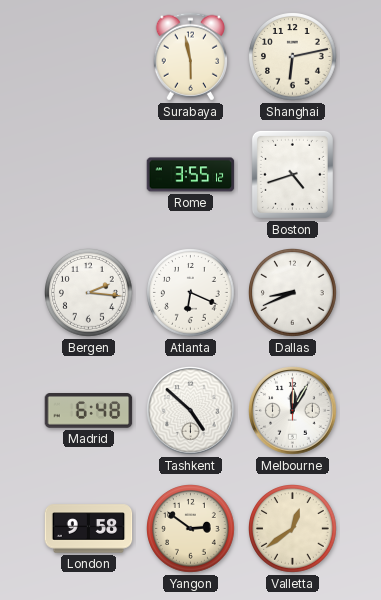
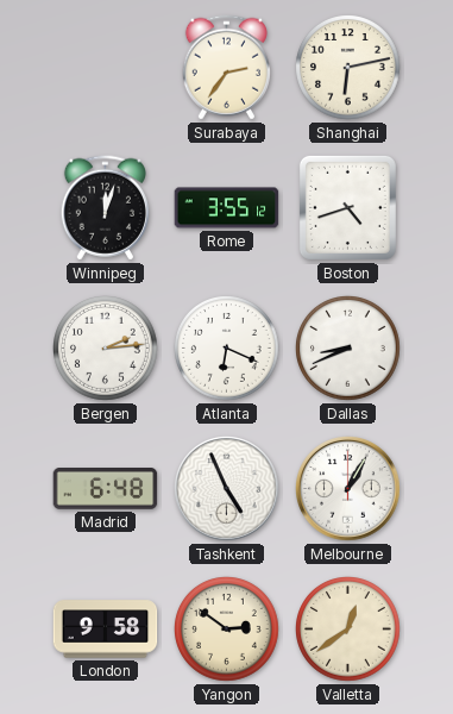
Surabaya: 5:58 -> 2:36
Winnipeg: none -> 12:03
Bergen: 2:16 -> 2:14
Tashkent: 4:52 -> 4:56
Melbourne: 12:05 -> 1:05
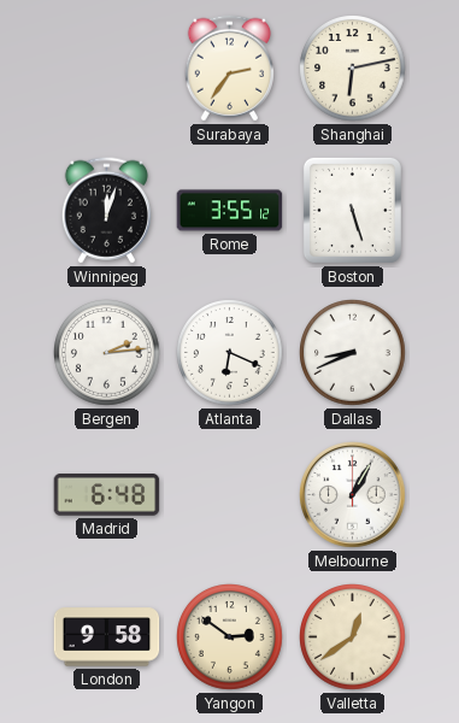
Boston: 4:42 -> 5:27
Tashkent: 4:56 -> none
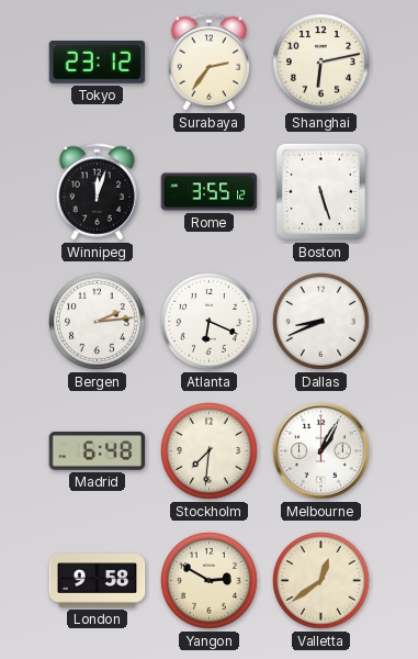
Tokyo: none -> 23:12
Stockholm: none -> 7:31
Yangon: 2:51 -> 2:50
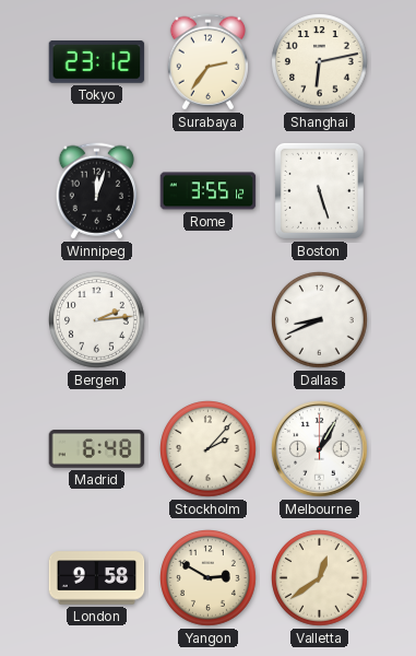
Atlanta: 6:19 -> none
Stockholm: 7:31 -> 2:07
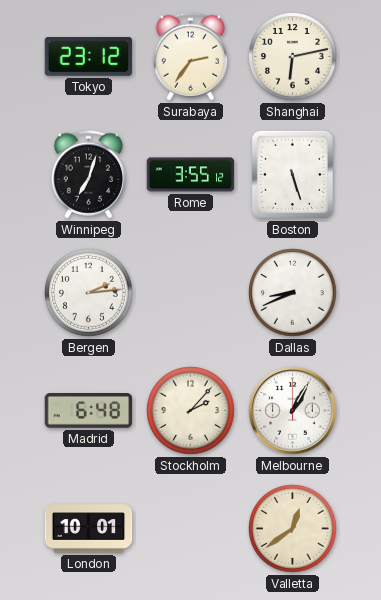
Winnipeg: 12:03 -> 7:03
London: 9:58 -> 10:01
Yangon: 2:50 -> none
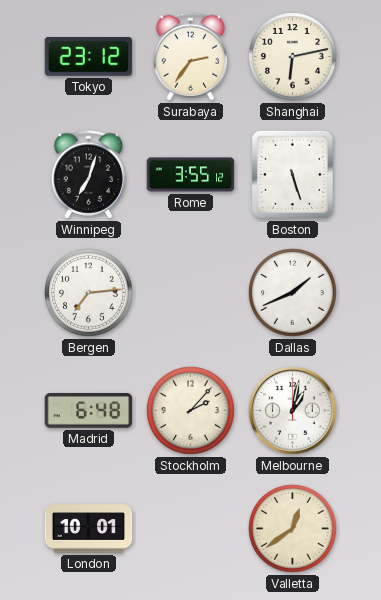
Bergen: 2:14 -> 7:14
Dallas: 8:41 -> 1:41
Melbourne: 1:05 -> 1:02
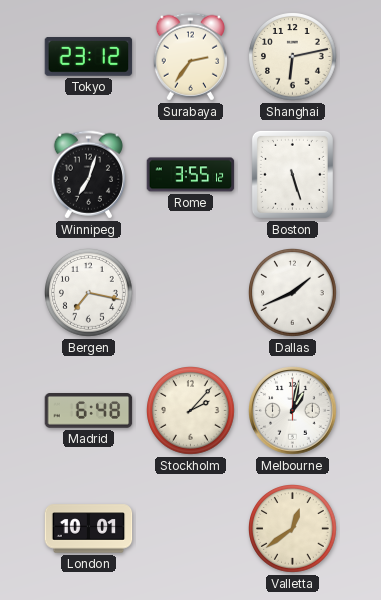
Bergen: 7:14 -> 7:17
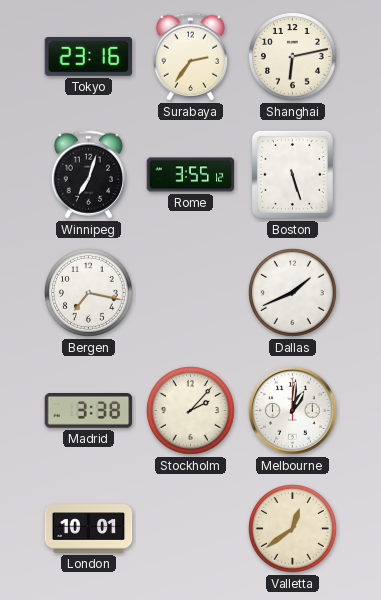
Tokyo: 23:12 -> 23:16
Madrid: 6:48 -> 3:38
Melbourne: 1:02 -> 1:01
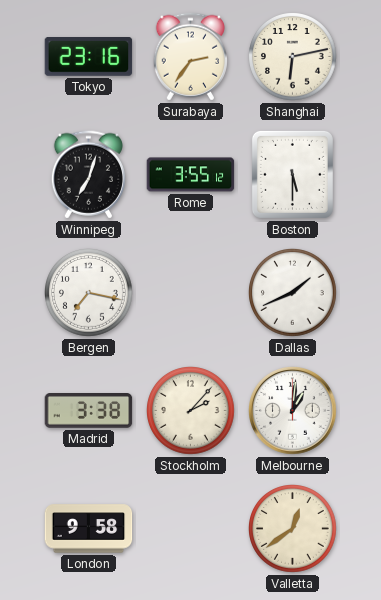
Boston: 5:27 -> 5:30
London: 10:01 -> 9:58
